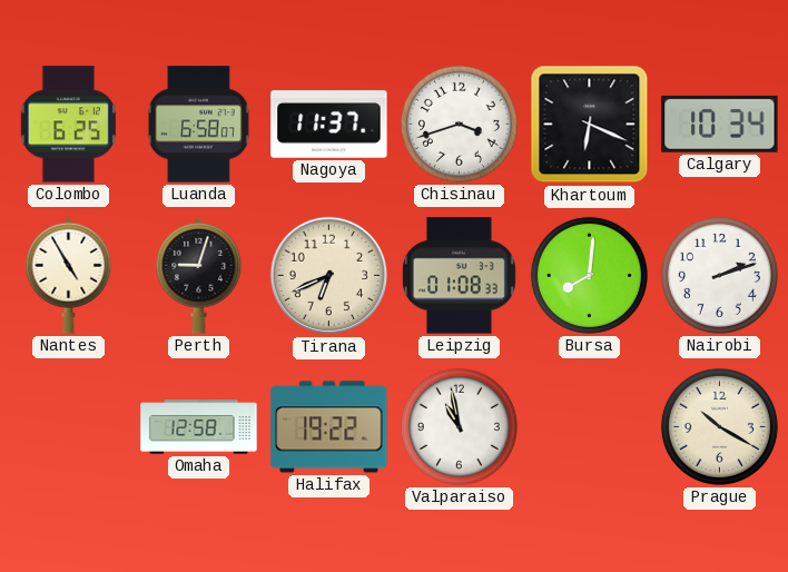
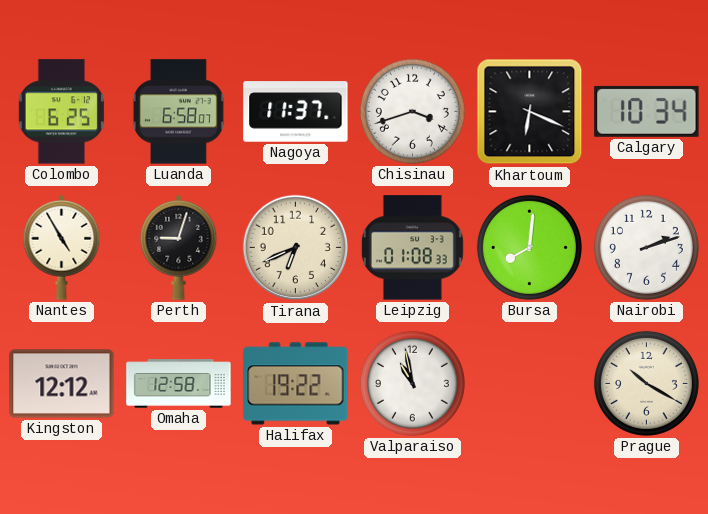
Kingston: none -> 12:12
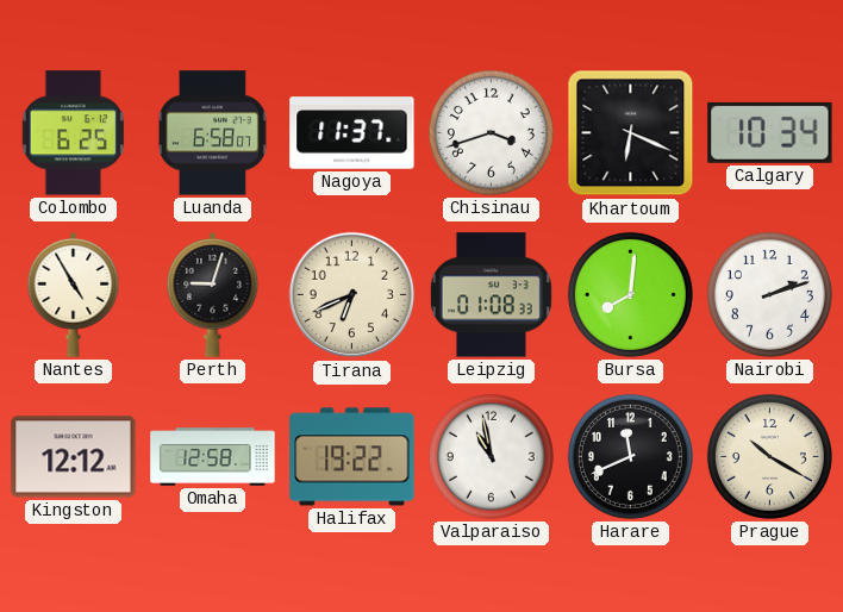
Harare: none -> 11:41
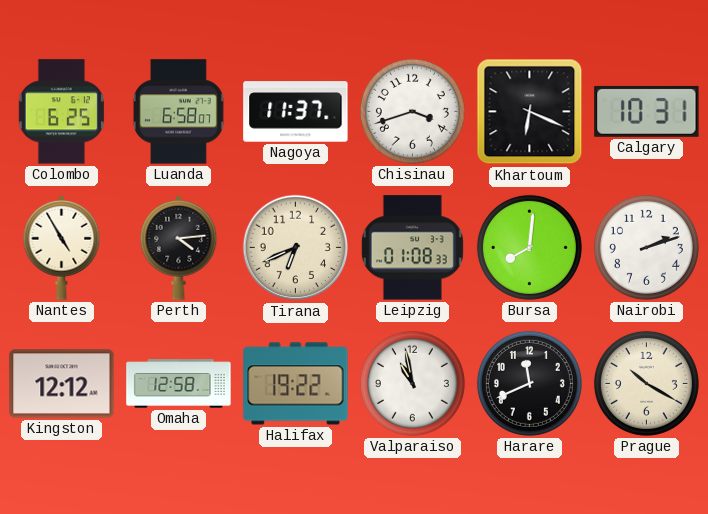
Calgary: 10:34 -> 10:31
Perth: 9:03 -> 4:14
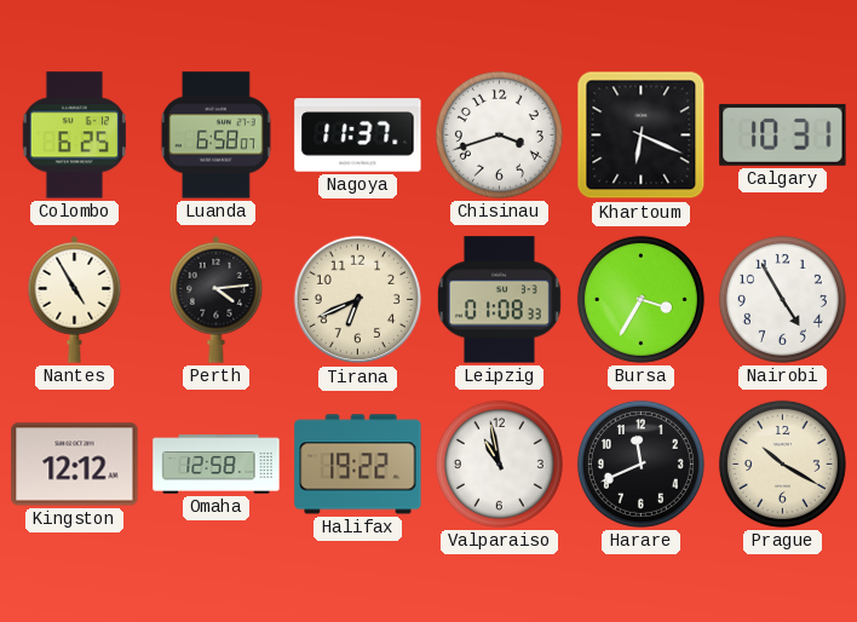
Bursa: 8:01 -> 3:35
Nairobi: 2:12 -> 4:55
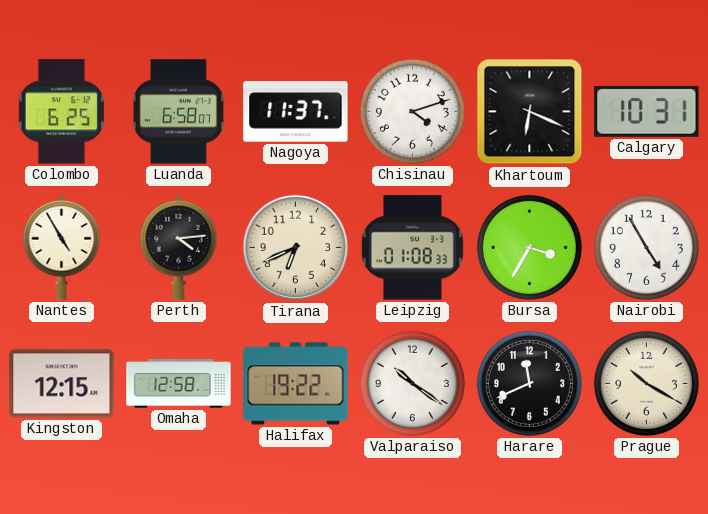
Chisinau: 3:42 -> 4:12
Kingston: 12:12 -> 12:15
Valparaiso: 10:58 -> 10:21
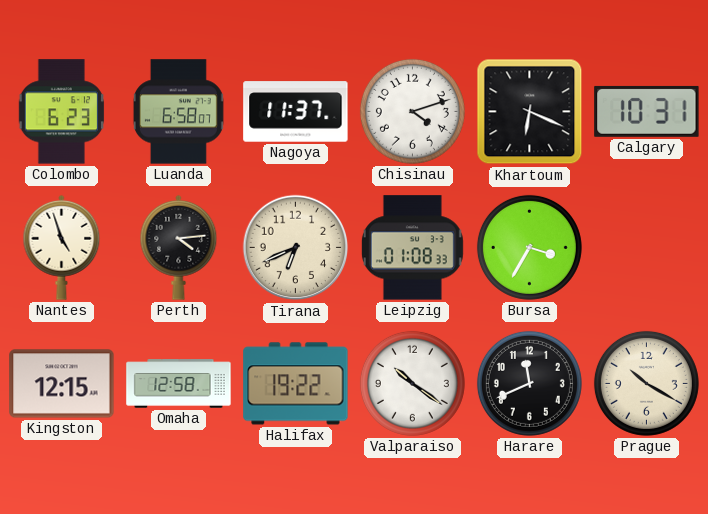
Colombo: 6:25 -> 6:23
Nantes: 4:55 -> 4:57
Nairobi: 4:55 -> none
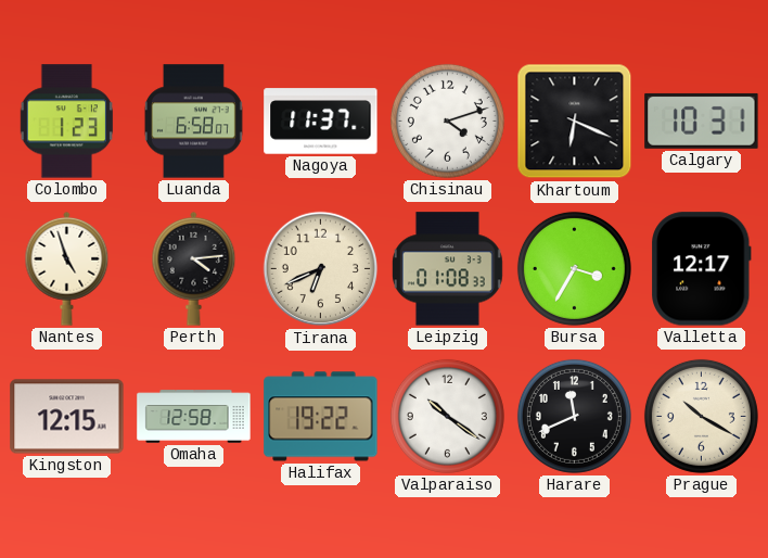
Colombo: 6:23 -> 1:23
Valletta: none -> 12:17
